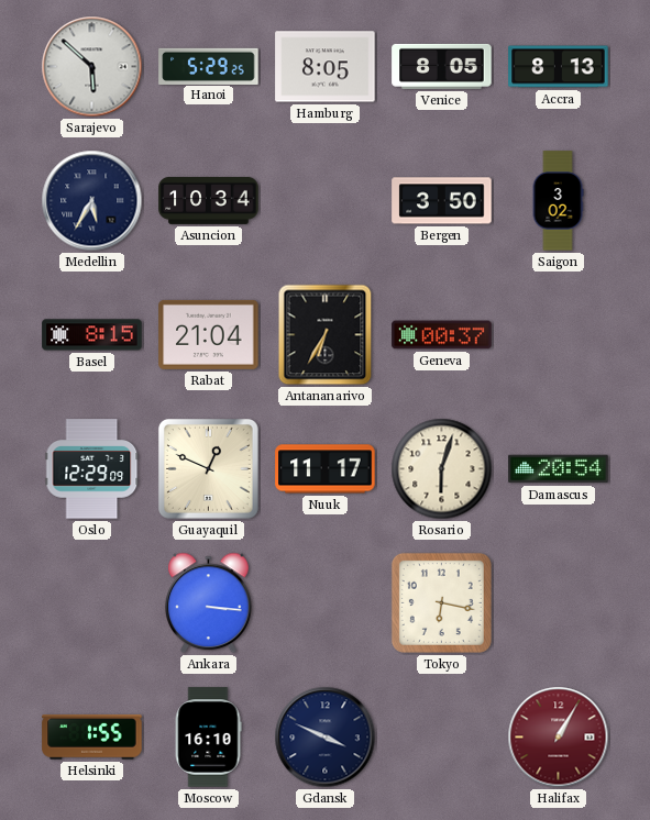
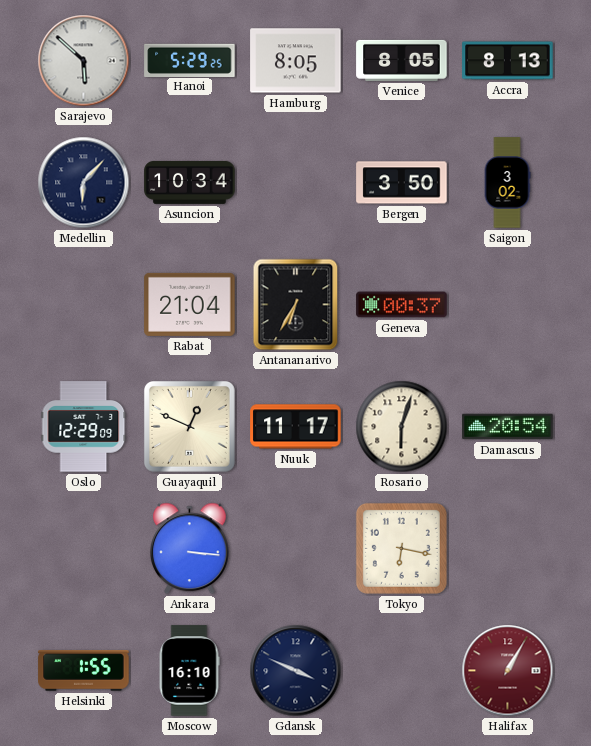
Medellin: 5:35 -> 6:07
Basel: 8:15 -> none
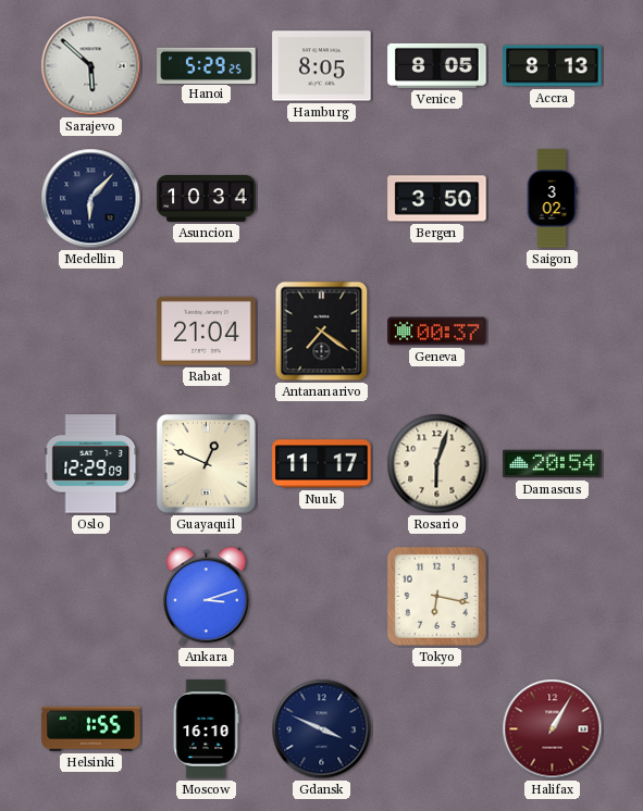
Antananarivo: 6:35 -> 7:21
Ankara: 3:16 -> 3:12
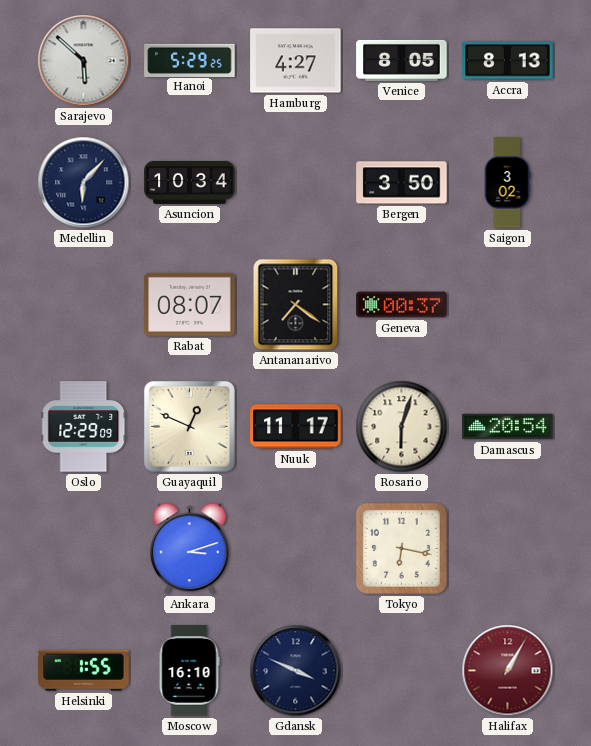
Hamburg: 8:05 -> 4:27
Rabat: 21:04 -> 08:07
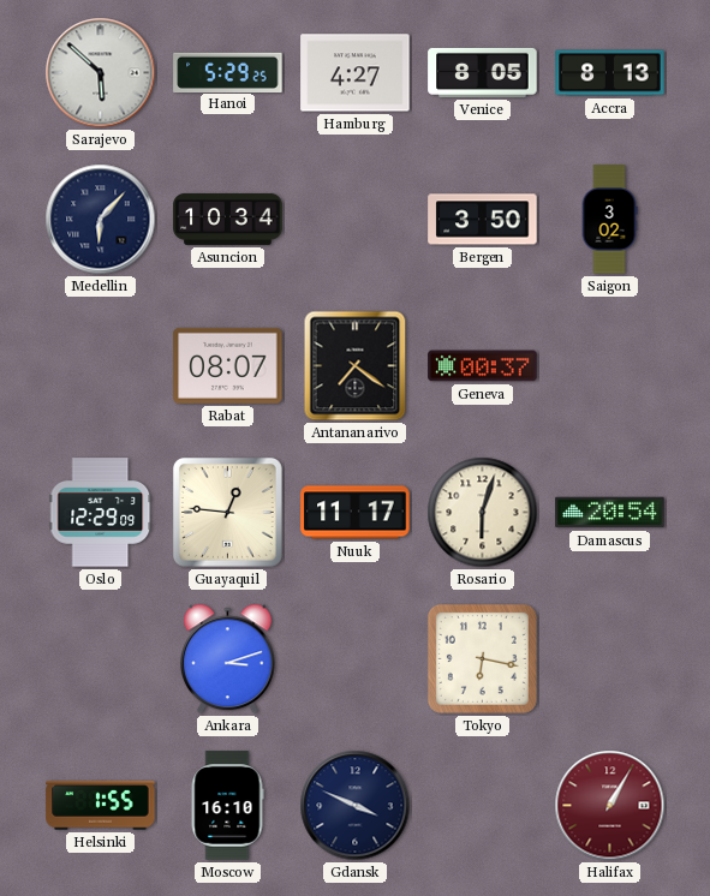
Guayaquil: 12:49 -> 12:46
